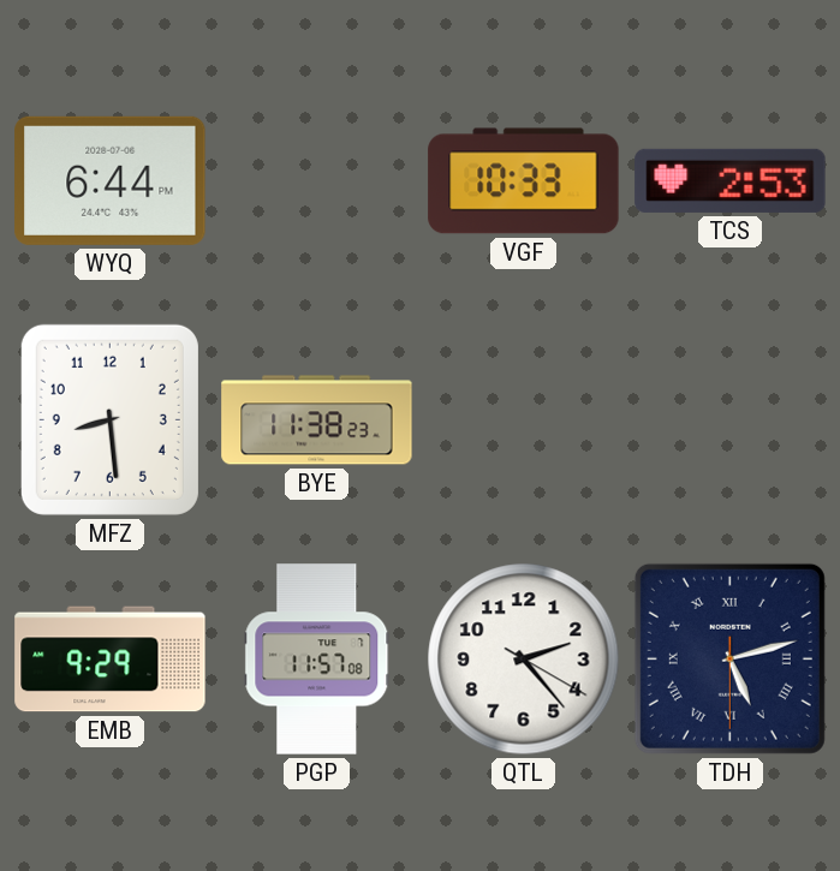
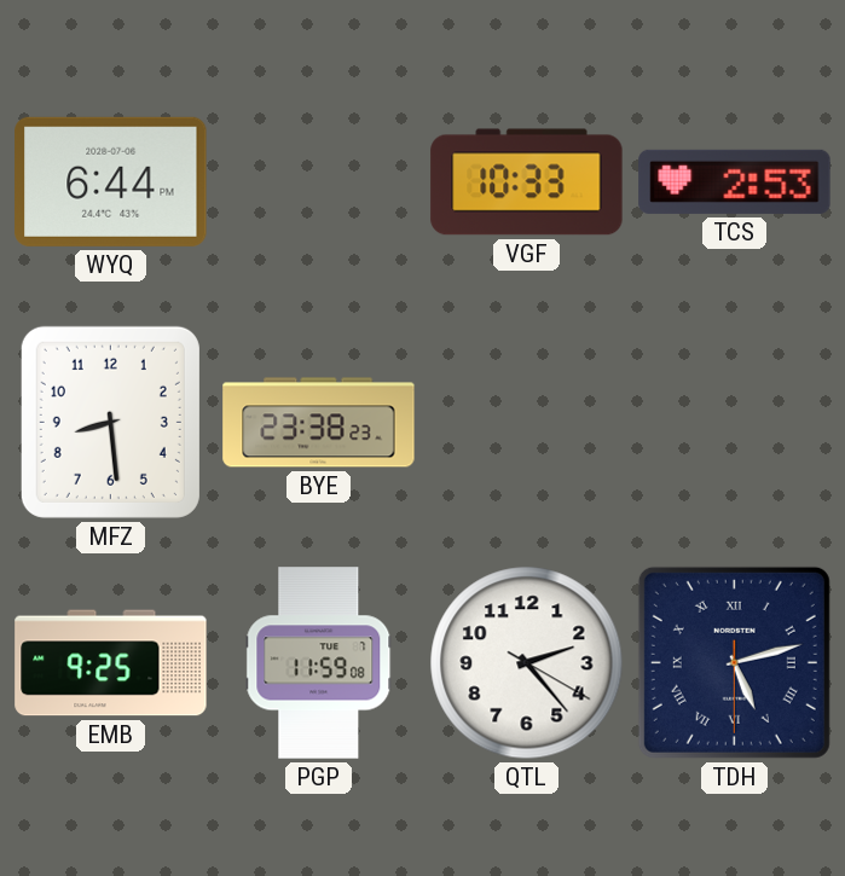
BYE: 11:38 -> 23:38
EMB: 9:29 -> 9:25
PGP: 11:57 -> 11:59
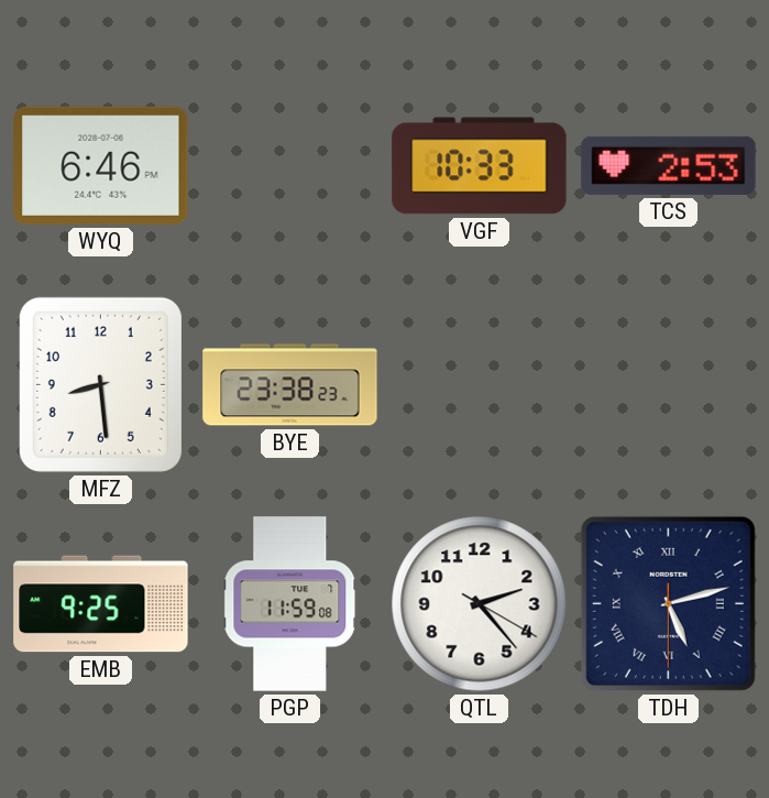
WYQ: 6:44 -> 6:46
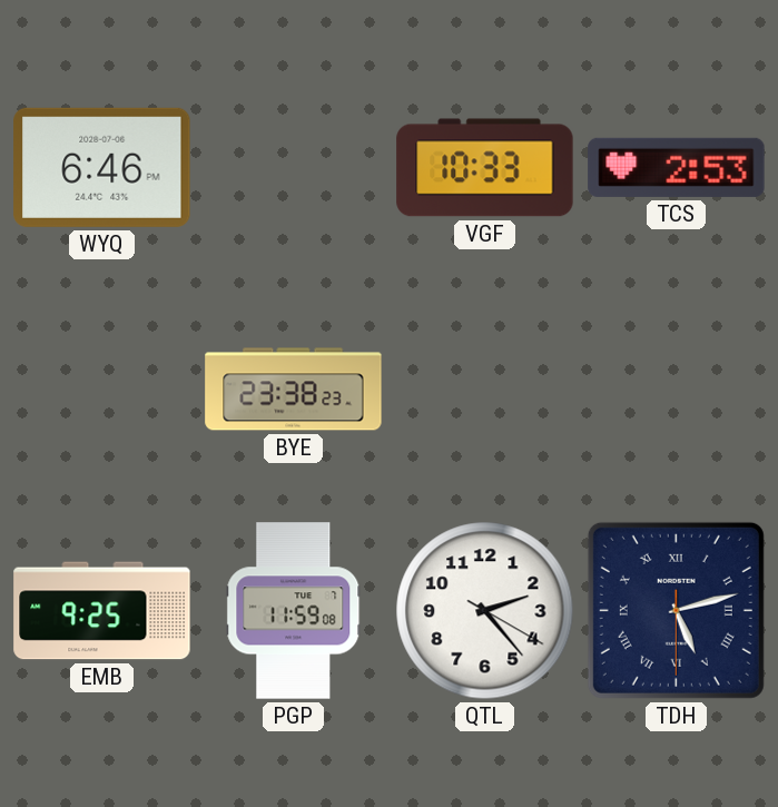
MFZ: 8:29 -> none
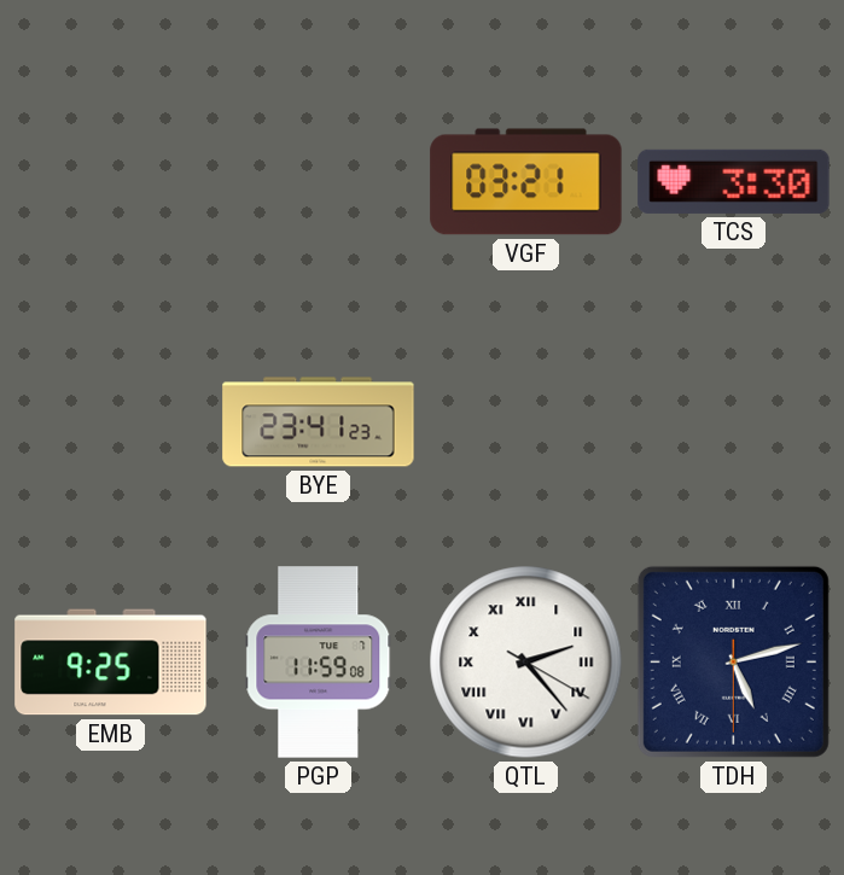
WYQ: 6:46 -> none
VGF: 10:33 -> 03:21
TCS: 2:53 -> 3:30
BYE: 23:38 -> 23:41
QTL numerals: Arabic -> Roman
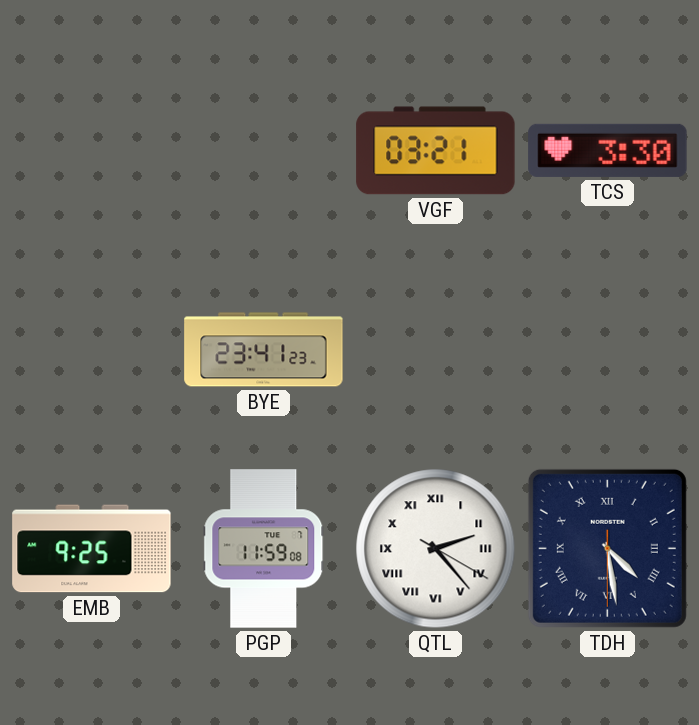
TDH: 5:12 -> 4:28
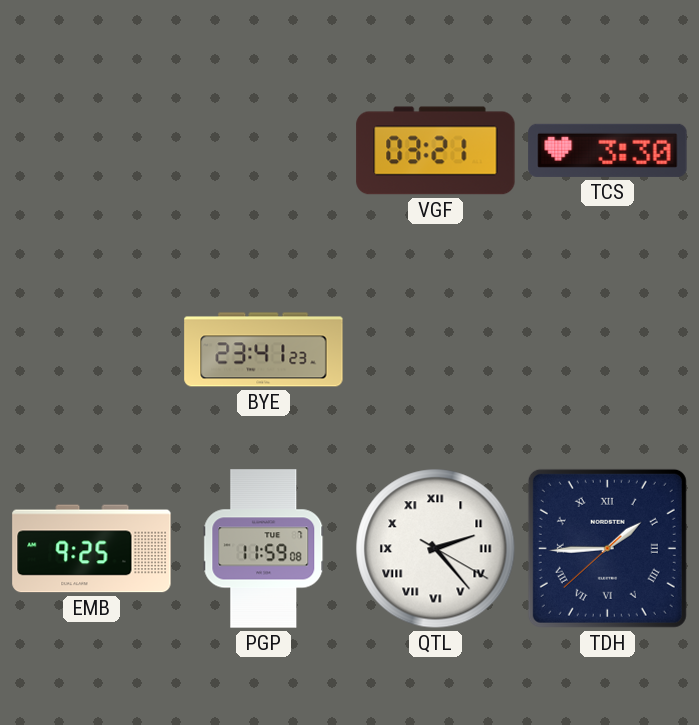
TDH: 4:28 -> 1:44
